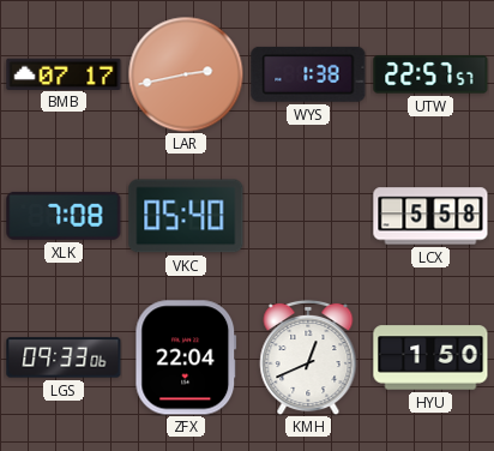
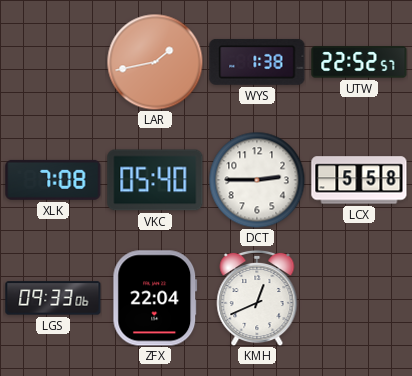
BMB: 07:17 -> none
LAR: 2:43 -> 1:43
UTW: 22:57 -> 22:52
DCT: none -> 2:45
HYU: 1:50 -> none
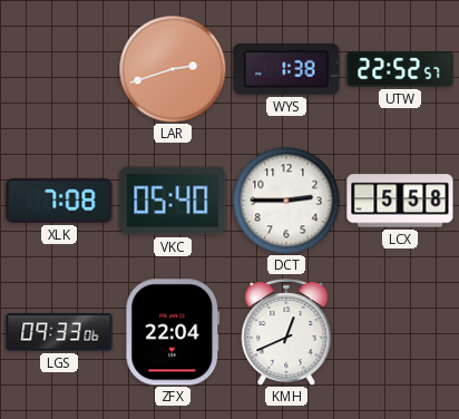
LAR: 1:43 -> 2:42
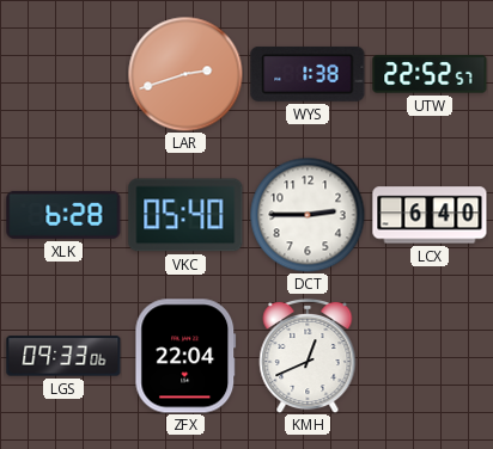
XLK: 7:08 -> 6:28
LCX: 5:58 -> 6:40
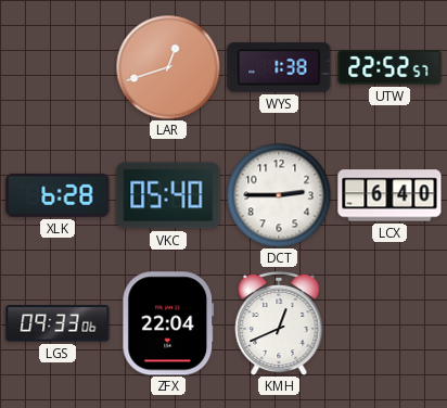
LAR: 2:42 -> 12:42
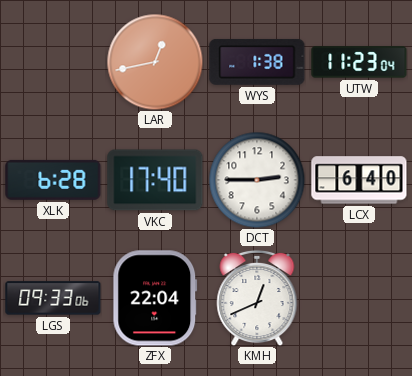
LAR: 12:42 -> 12:43
UTW: 22:52 -> 11:23
VKC: 05:40 -> 17:40
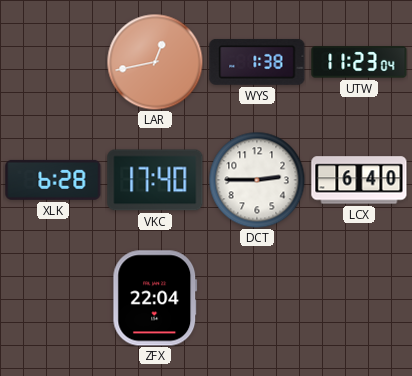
LGS: 09:33 -> none
KMH: 12:41 -> none
